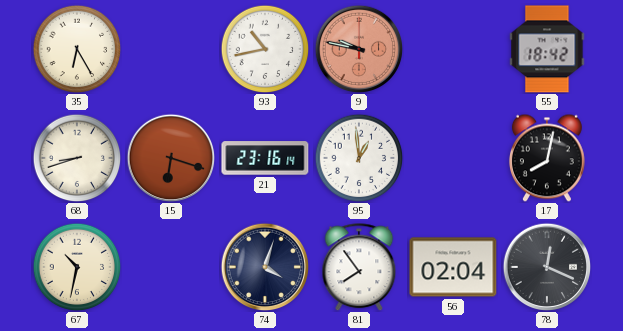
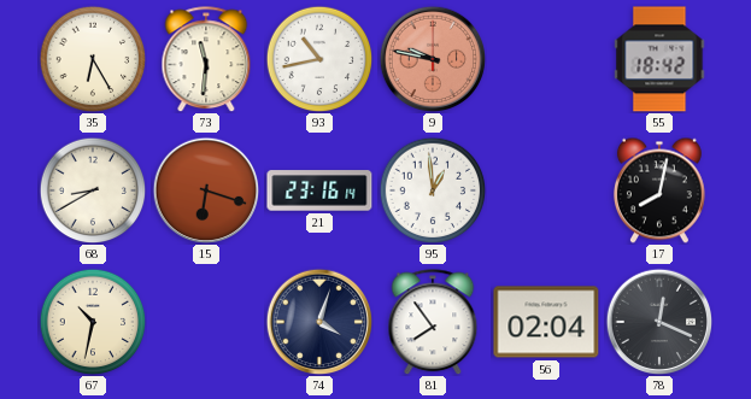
73: none -> 11:31
68: 8:42 -> 8:40
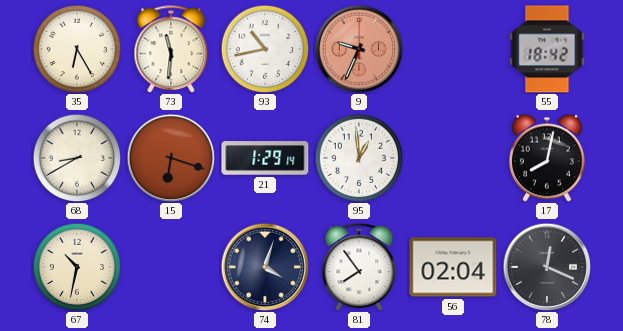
9: 9:47 -> 9:34
21: 23:16 -> 1:29
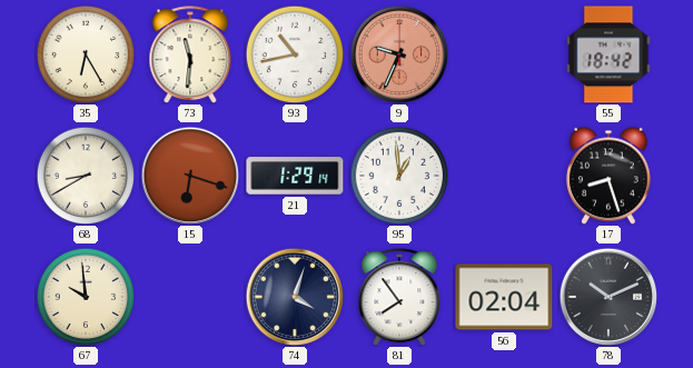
17: 8:02 -> 8:27
67: 10:32 -> 9:59
78: 12:19 -> 10:11
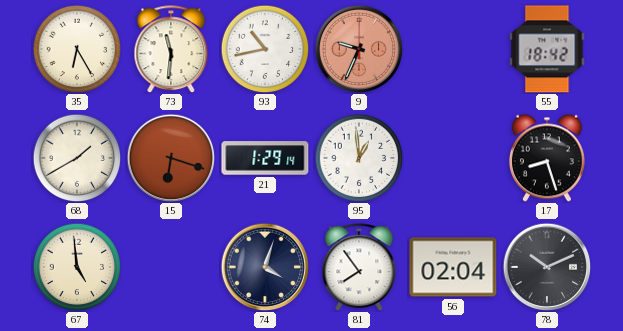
68: 8:40 -> 1:40
67: 9:59 -> 4:59
